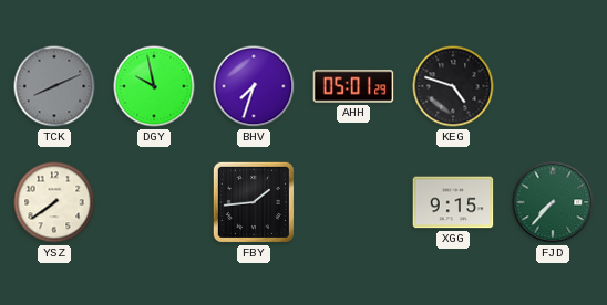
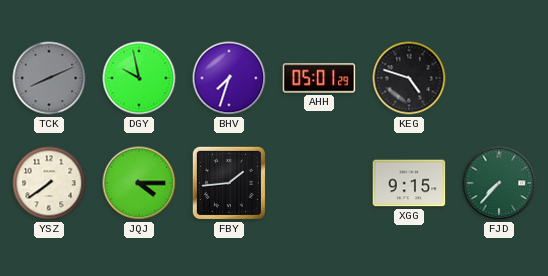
JQJ: none -> 4:15
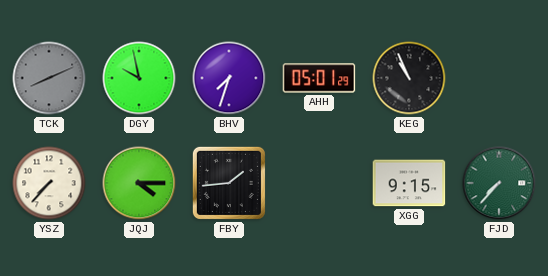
KEG: 4:48 -> 10:56
YSZ: 7:39 -> 7:37
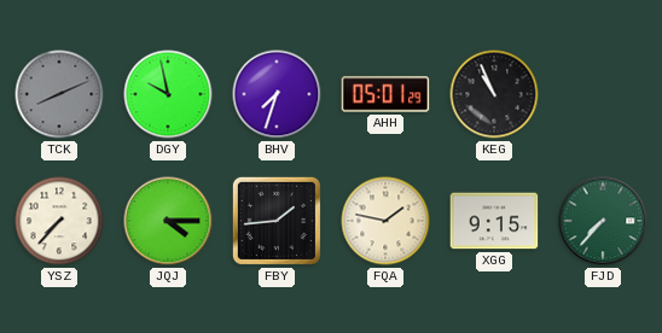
FQA: none -> 1:47
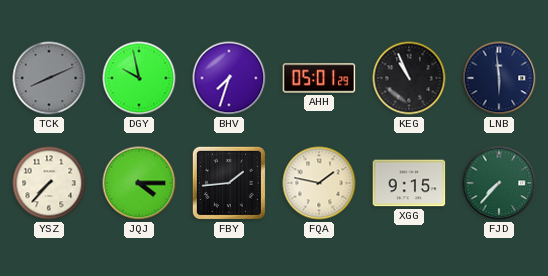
LNB: none -> 5:59
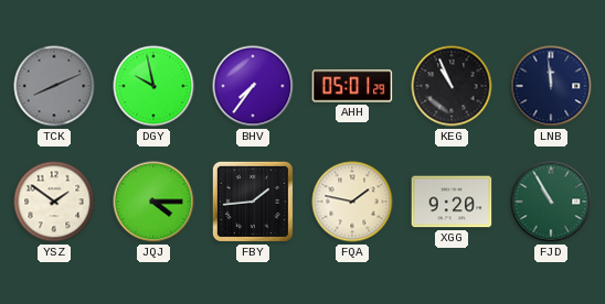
BHV: 7:33 -> 7:36
LNB: 5:59 -> 11:59
YSZ: 7:37 -> 1:51
XGG: 9:15 -> 9:20
FJD: 7:37 -> 10:55
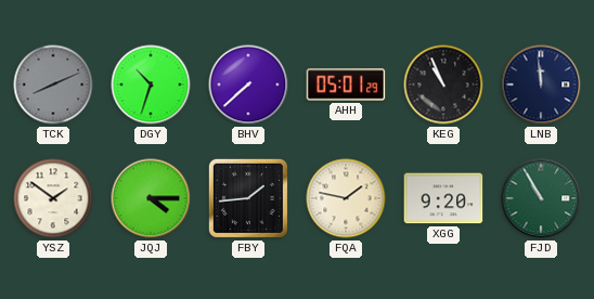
DGY: 9:58 -> 10:33
BHV: 7:36 -> 7:38
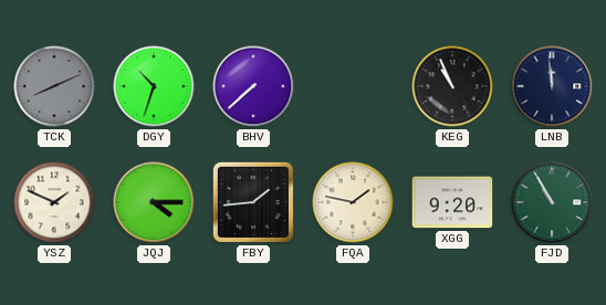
AHH: 05:01 -> none
YSZ: 1:51 -> 1:49
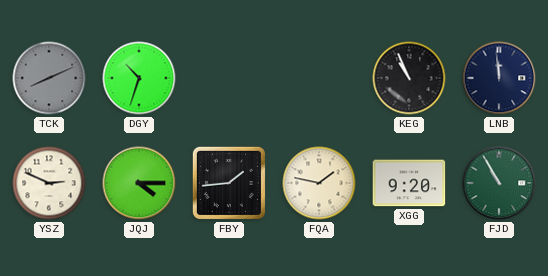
BHV: 7:38 -> none
YSZ: 1:49 -> 2:49
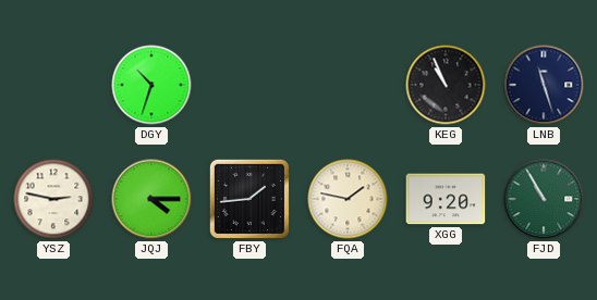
TCK: 8:11 -> none
LNB: 11:59 -> 11:27
YSZ: 2:49 -> 2:47
